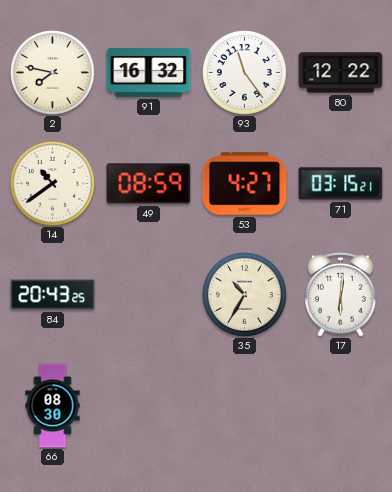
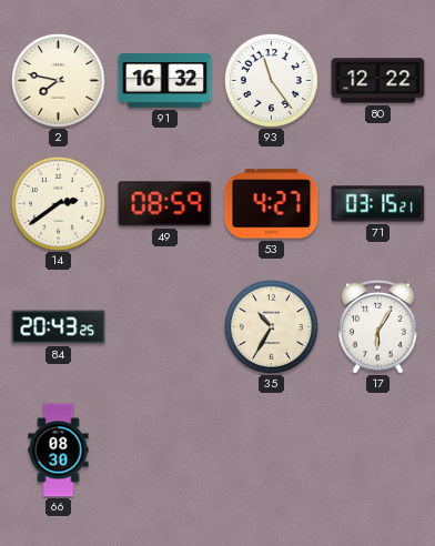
14: 10:39 -> 2:39
17: 6:01 -> 6:05
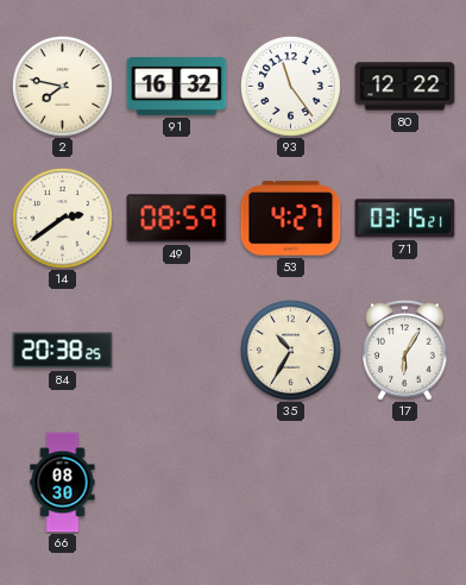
84: 20:43 -> 20:38
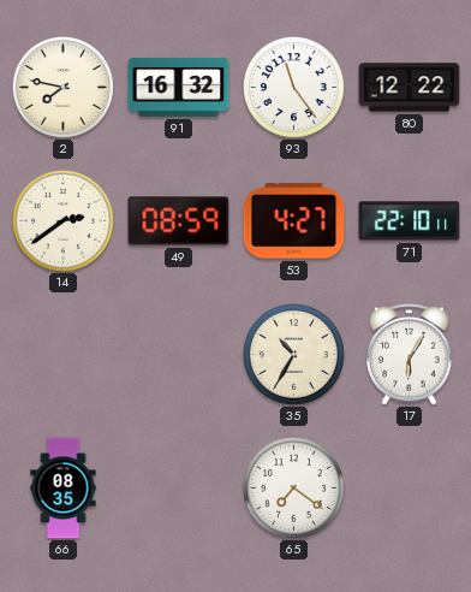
71: 03:15 -> 22:10
84: 20:38 -> none
66: 08:30 -> 08:35
65: none -> 7:21
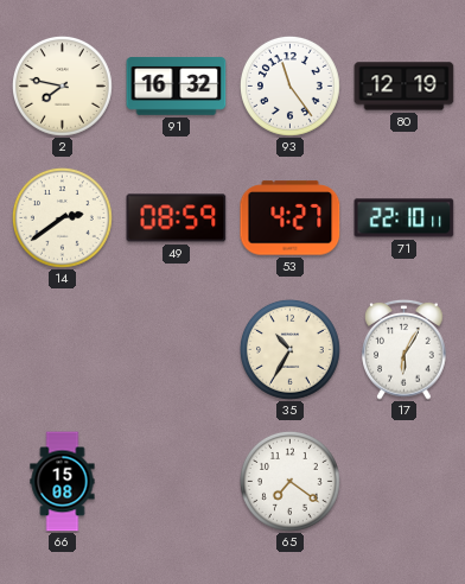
80: 12:22 -> 12:19
66: 08:35 -> 15:08
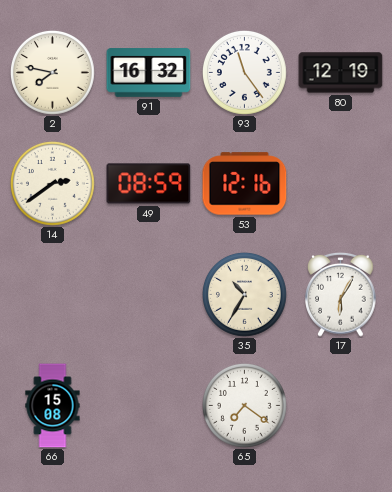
53: 4:27 -> 12:16
71: 22:10 -> none
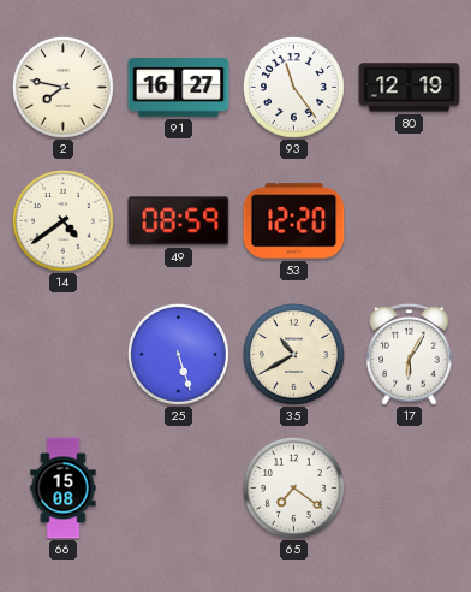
91: 16:32 -> 16:27
14: 2:39 -> 4:39
53: 12:16 -> 12:20
25: none -> 5:27
35: 10:35 -> 10:40
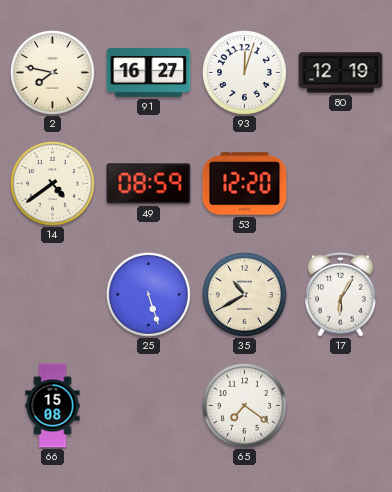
93: 11:24 -> 12:03
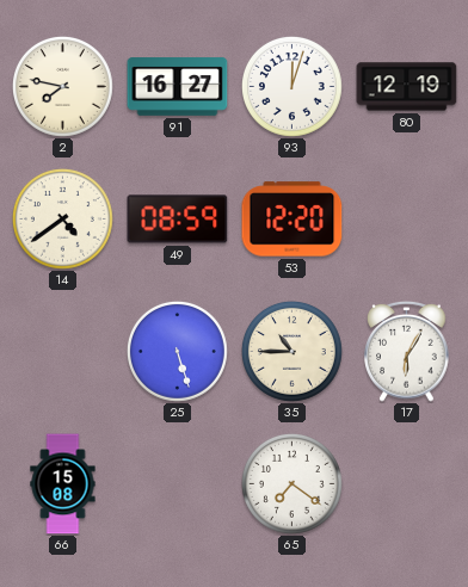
35: 10:40 -> 10:45
